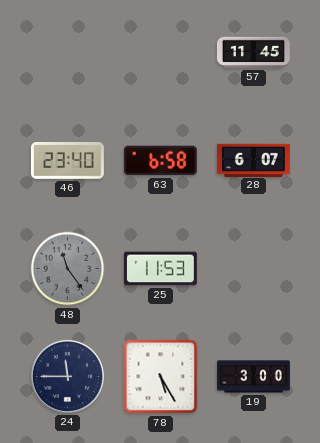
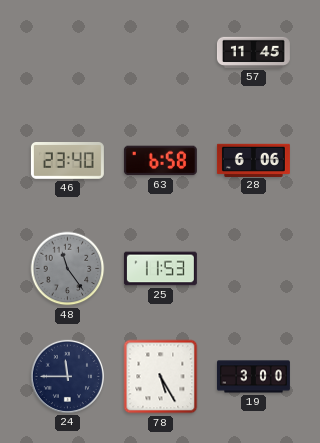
28: 6:07 -> 6:06
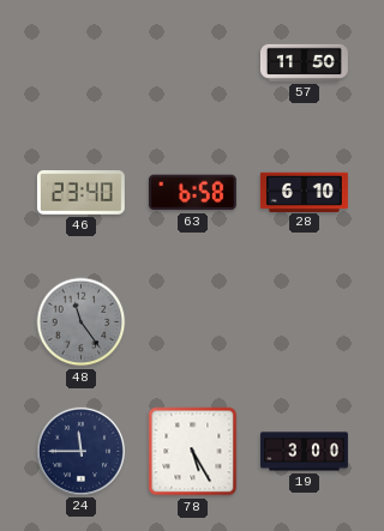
57: 11:45 -> 11:50
28: 6:06 -> 6:10
25: 11:53 -> none
